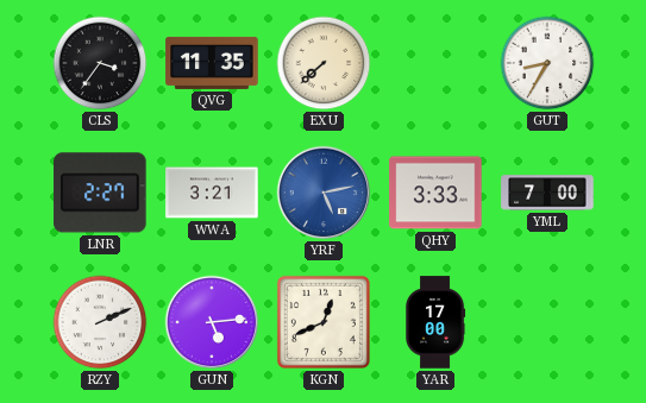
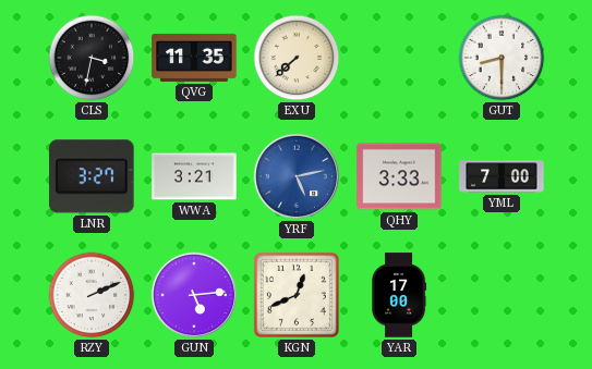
CLS: 3:36 -> 3:32
GUT: 8:35 -> 8:30
LNR: 2:27 -> 3:27
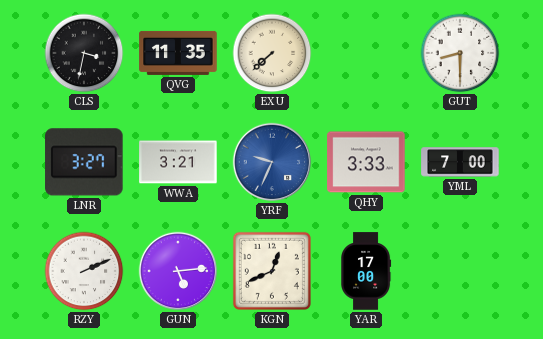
YRF: 5:13 -> 9:34
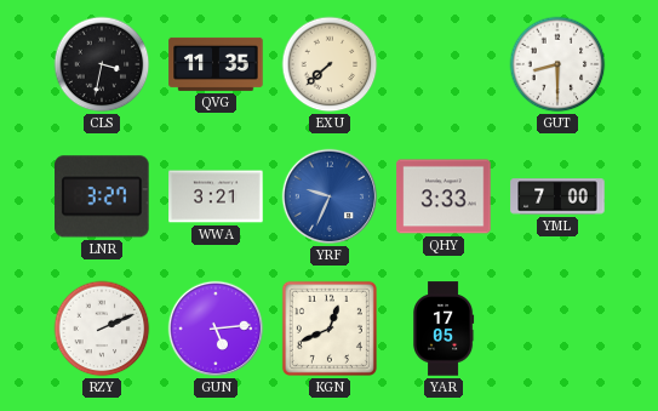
YAR: 17:00 -> 17:05
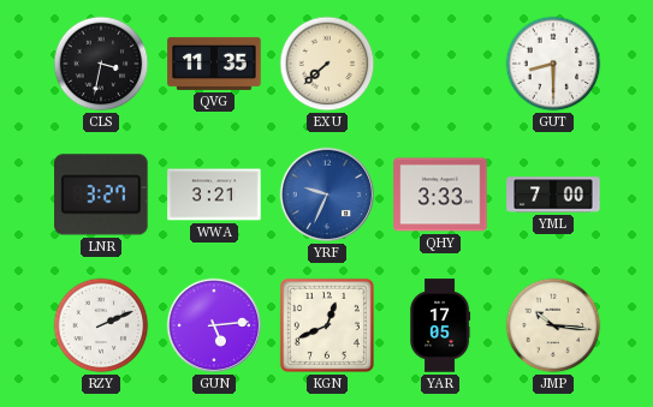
JMP: none -> 10:16
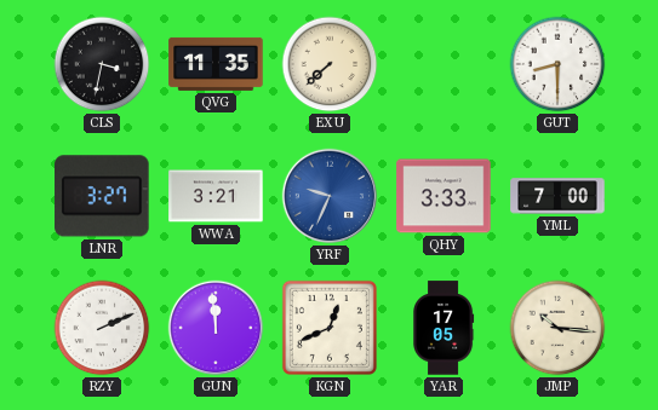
GUN: 5:14 -> 11:59
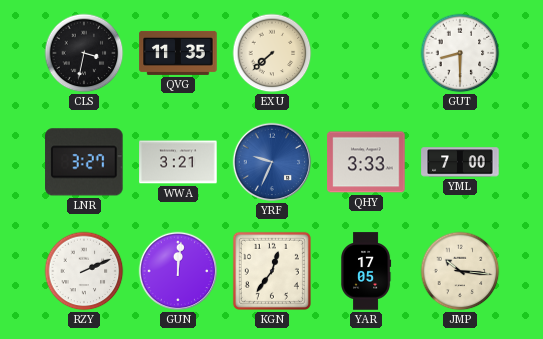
GUN: 11:59 -> 12:01
KGN: 12:41 -> 12:36
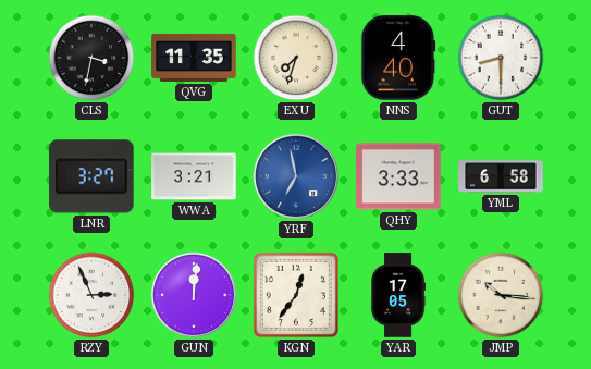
EXU: 7:38 -> 7:33
NNS: none -> 4:40
YRF: 9:34 -> 6:58
YML: 7:00 -> 6:58
RZY: 2:11 -> 2:56
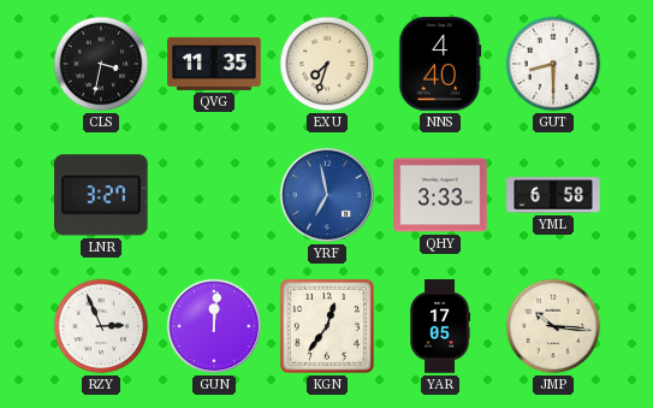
WWA: 3:21 -> none
